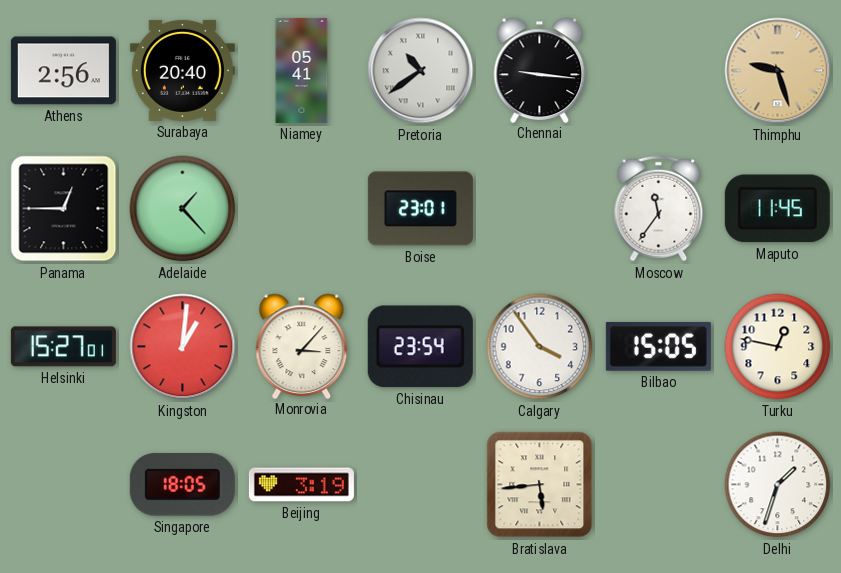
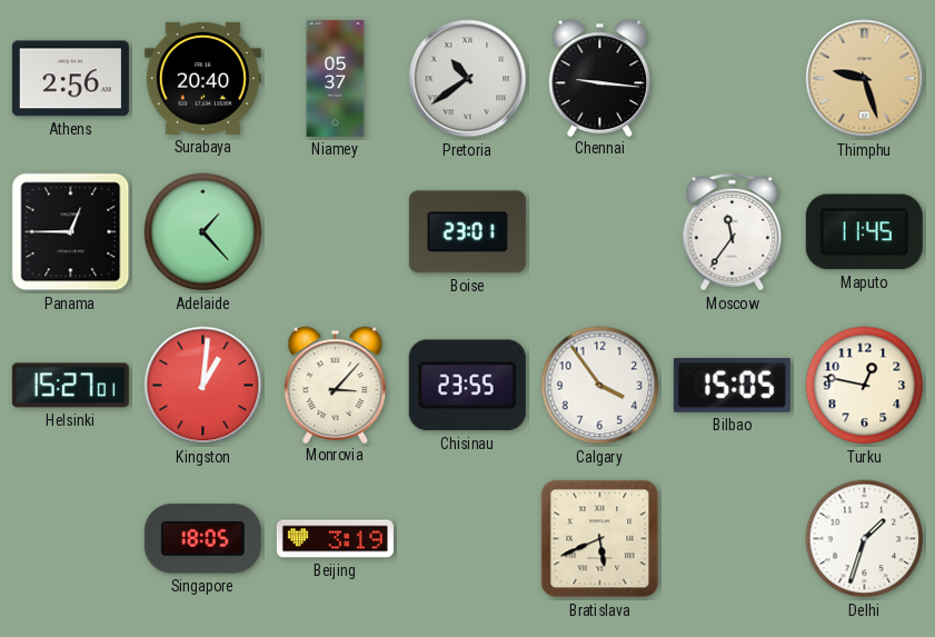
Niamey: 05:41 -> 05:37
Chisinau: 23:54 -> 23:55
Bratislava: 5:44 -> 5:41
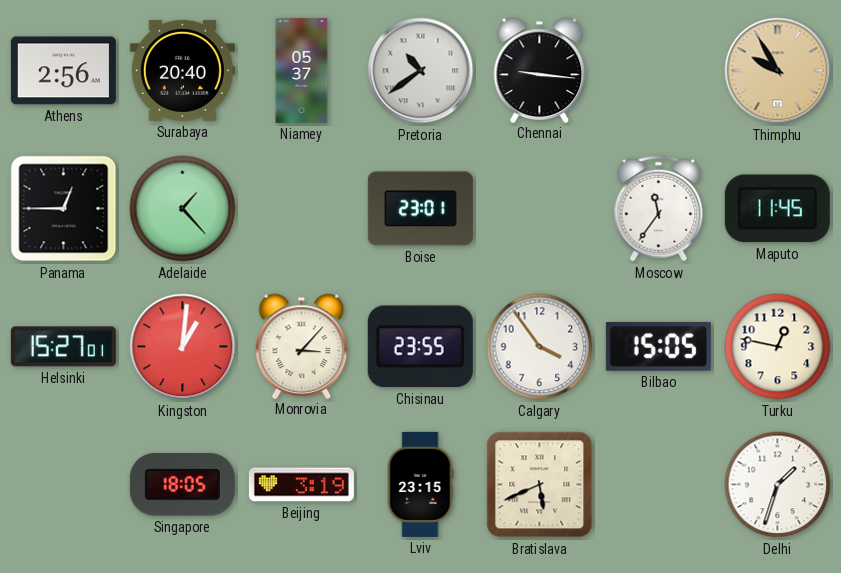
Thimphu: 9:27 -> 9:55
Lviv: none -> 23:15
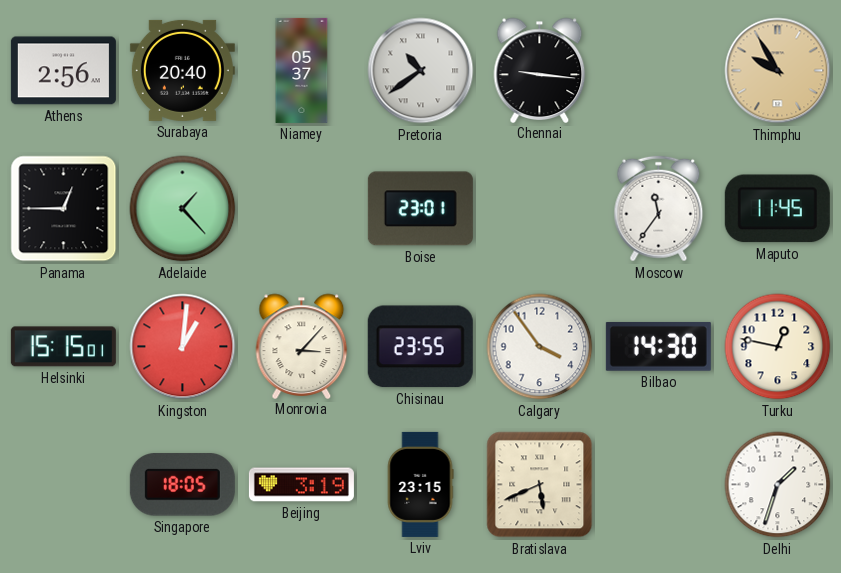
Helsinki: 15:27 -> 15:15
Bilbao: 15:05 -> 14:30
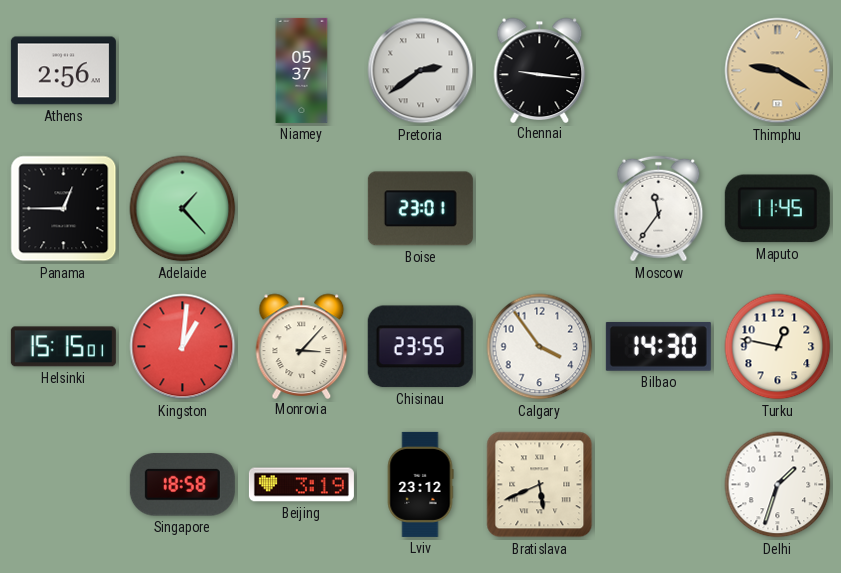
Surabaya: 20:40 -> none
Pretoria: 10:39 -> 2:39
Thimphu: 9:55 -> 9:20
Singapore: 18:05 -> 18:58
Lviv: 23:15 -> 23:12
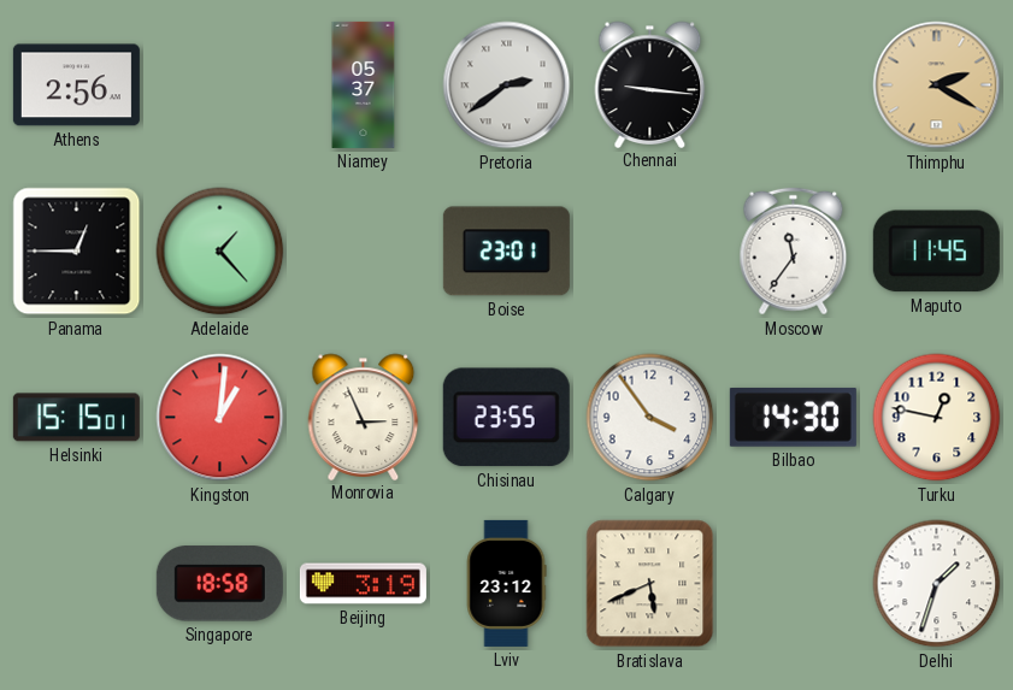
Thimphu: 9:20 -> 2:20
Monrovia: 3:07 -> 2:56
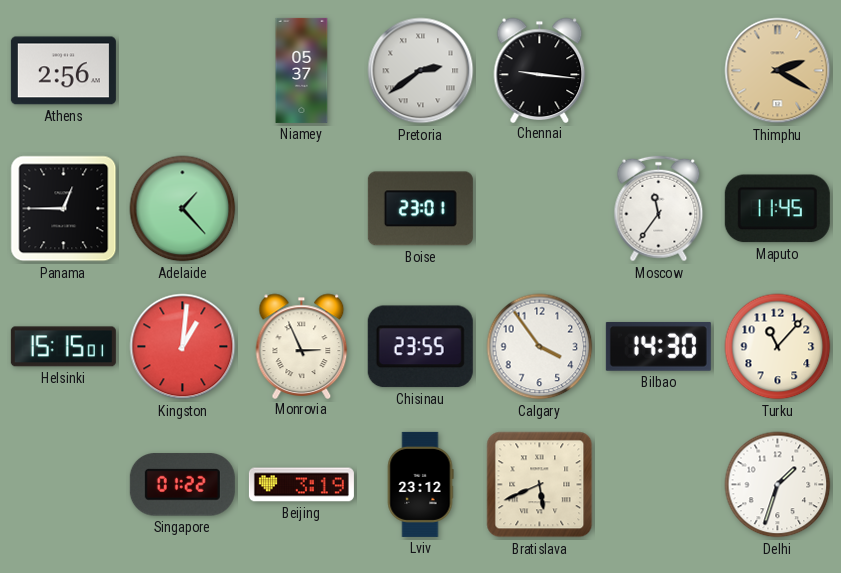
Turku: 12:47 -> 11:07
Singapore: 18:58 -> 01:22
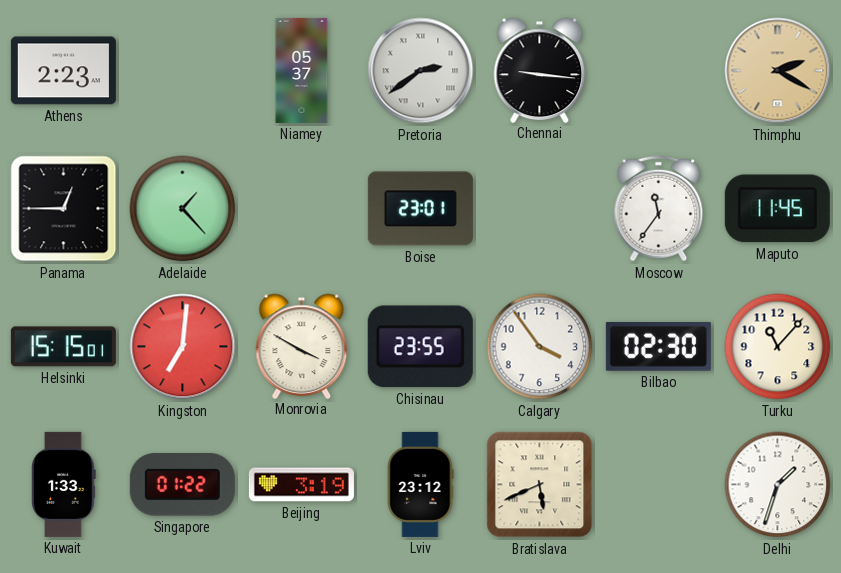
Athens: 2:56 -> 2:23
Kingston: 1:01 -> 7:01
Monrovia: 2:56 -> 3:50
Bilbao: 14:30 -> 02:30
Kuwait: none -> 1:33
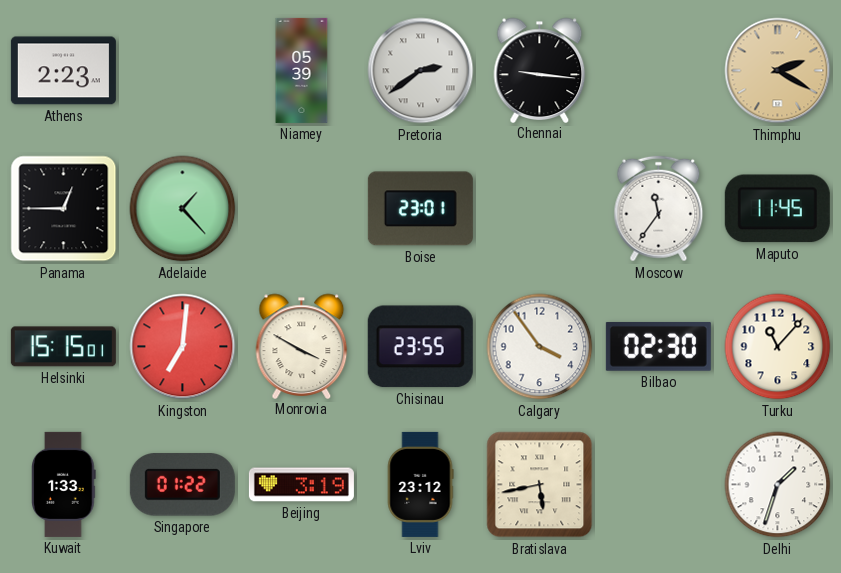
Niamey: 05:37 -> 05:39
Bratislava: 5:41 -> 5:43
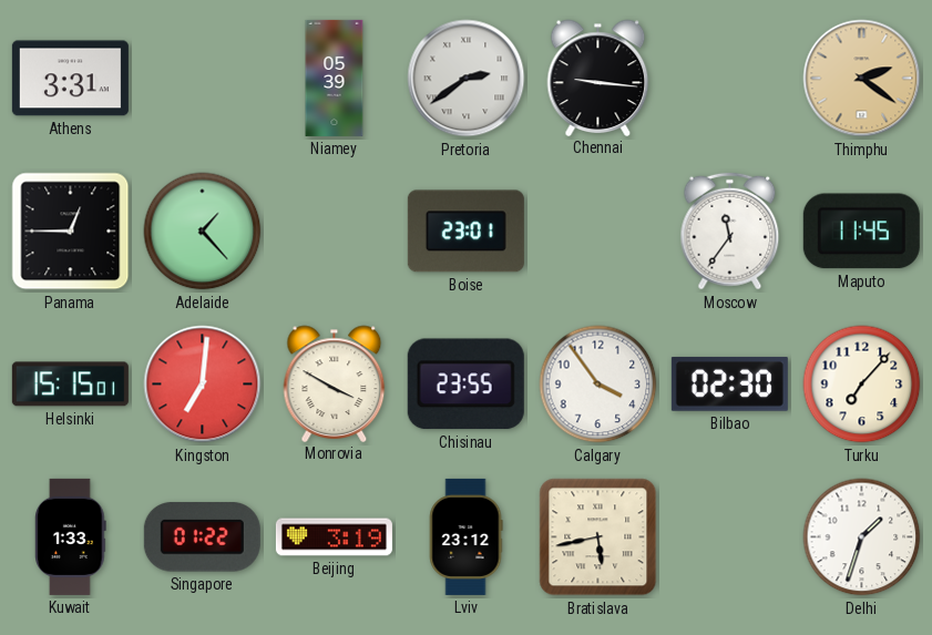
Athens: 2:23 -> 3:31
Thimphu: 2:20 -> 2:21
Turku: 11:07 -> 7:07
